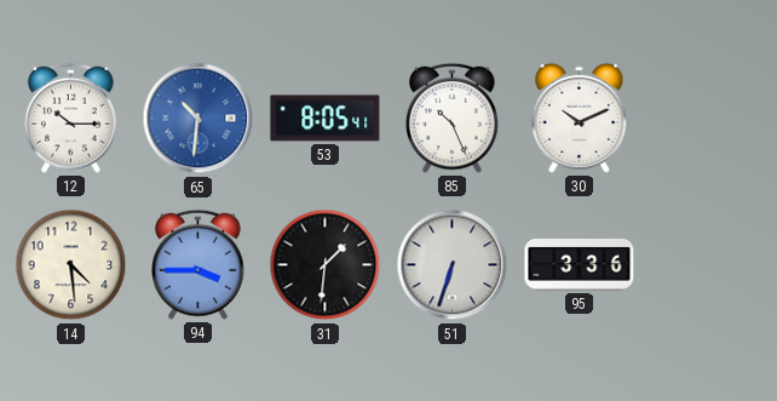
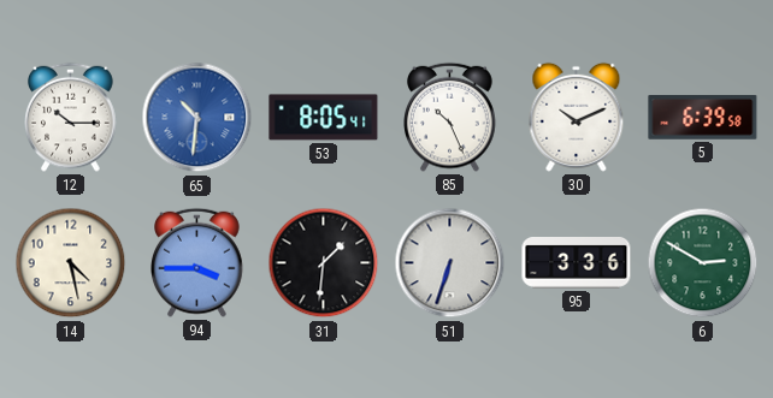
5: none -> 6:39
14: 4:29 -> 4:28
6: none -> 2:50
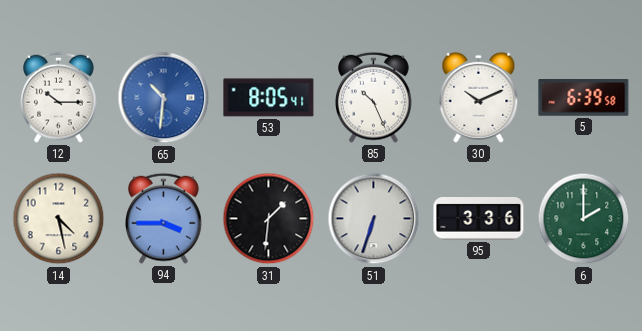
6: 2:50 -> 2:00
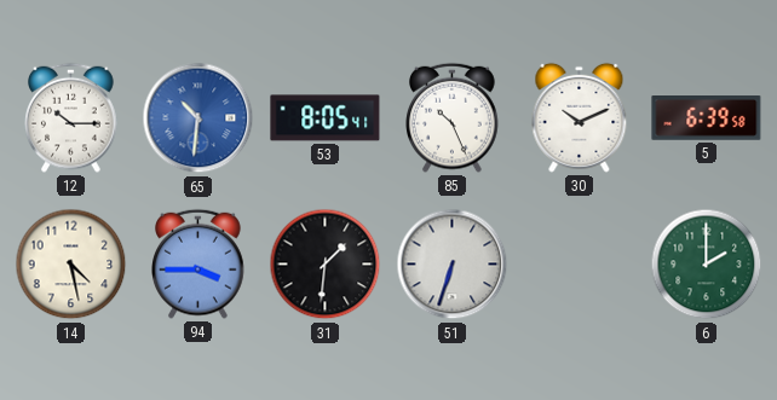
95: 3:36 -> none
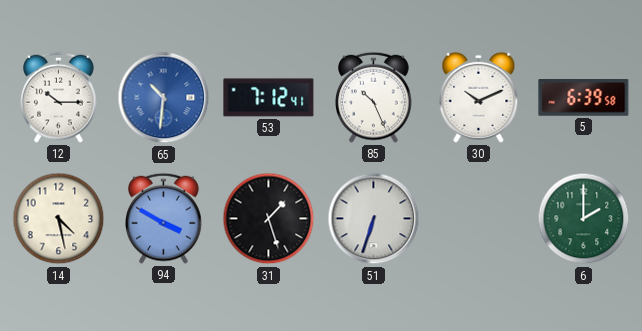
53: 8:05 -> 7:12
94: 3:45 -> 3:50
31: 1:31 -> 1:27
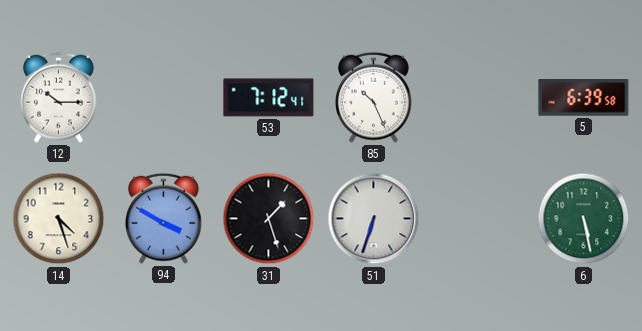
65: 10:31 -> none
30: 10:11 -> none
14: 4:28 -> 4:27
6: 2:00 -> 5:28
